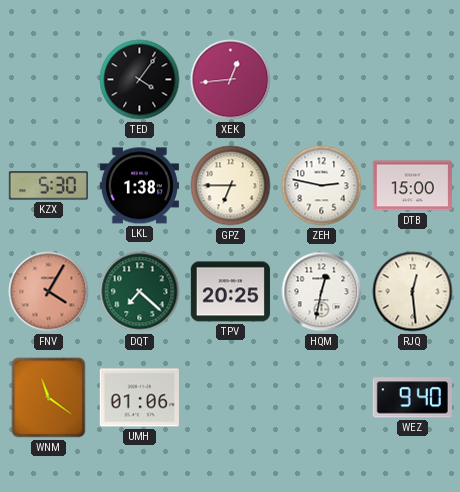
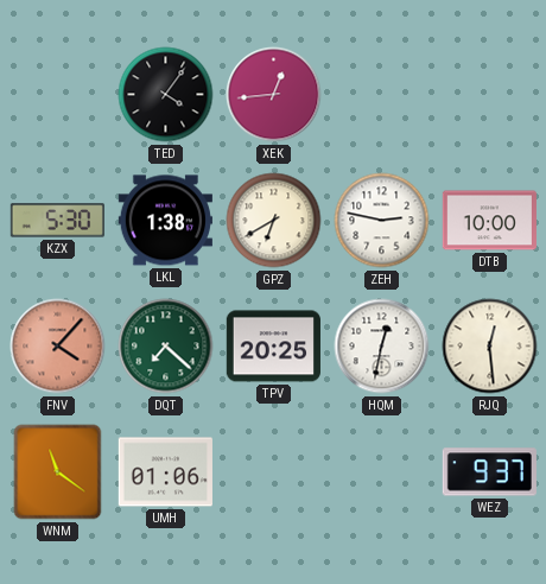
GPZ: 6:45 -> 6:40
DTB: 15:00 -> 10:00
FNV: 4:05 -> 4:07
WEZ: 9:40 -> 9:37
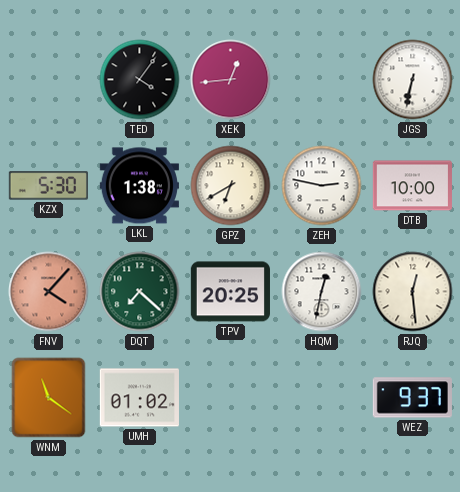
JGS: none -> 6:32
UMH: 01:06 -> 01:02
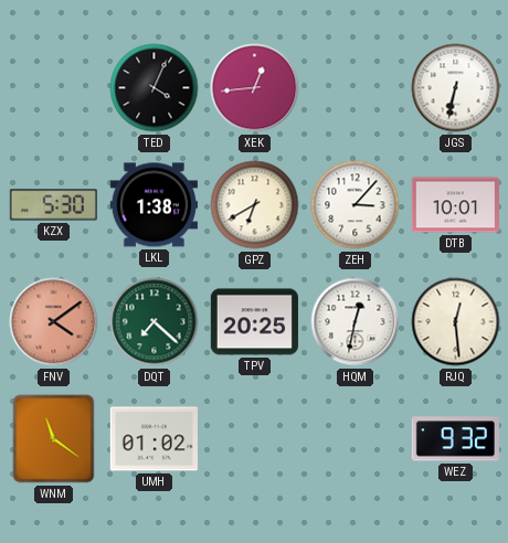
TED: 4:06 -> 4:04
ZEH: 2:47 -> 3:07
DTB: 10:00 -> 10:01
FNV: 4:07 -> 4:09
WEZ: 9:37 -> 9:32
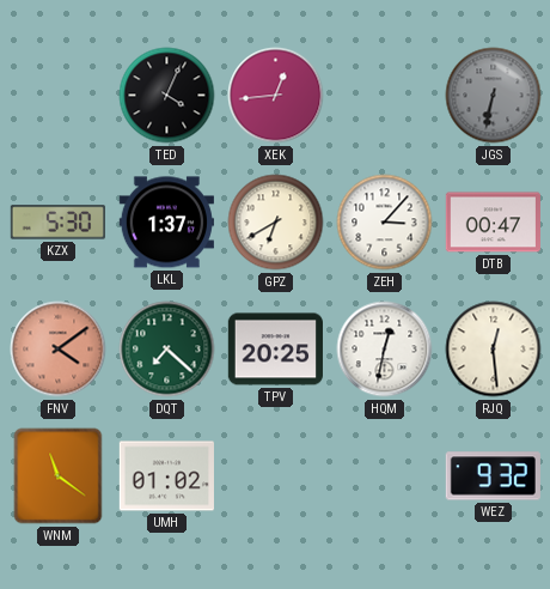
JGS dial: white -> grey
LKL: 1:38 -> 1:37
DTB: 10:01 -> 00:47
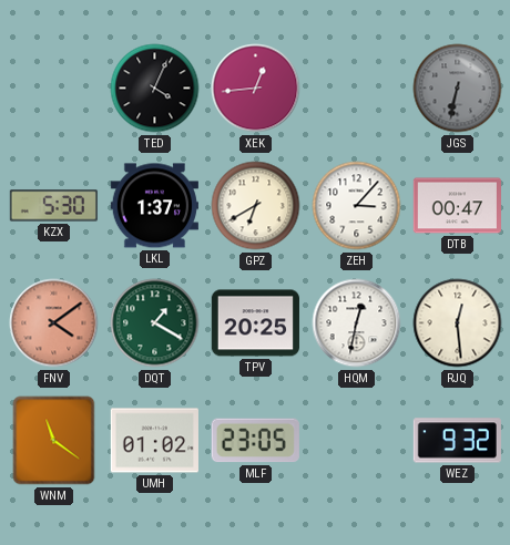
DQT: 7:22 -> 1:20
MLF: none -> 23:05
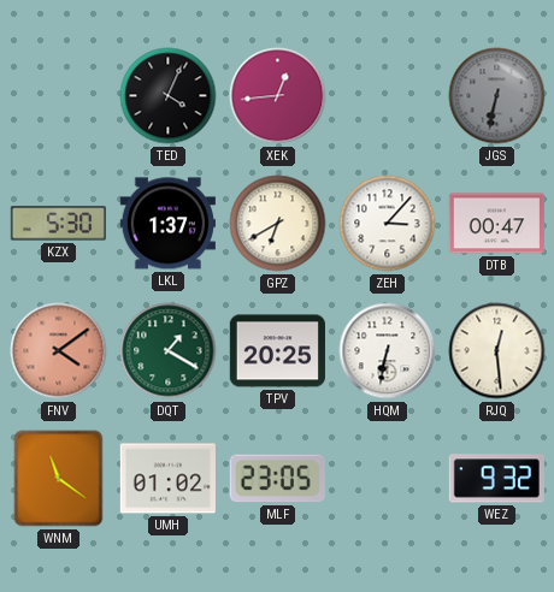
HQM: 12:32 -> 6:32
